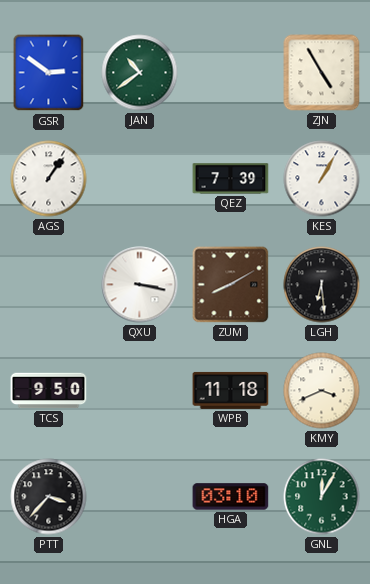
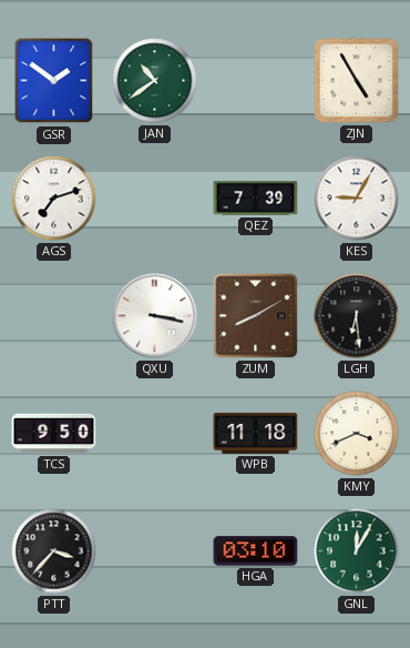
GSR: 2:51 -> 1:51
AGS: 1:06 -> 7:12
KES: 1:05 -> 9:05
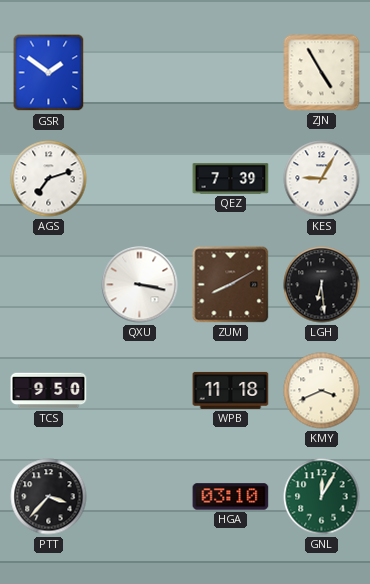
JAN: 10:39 -> none
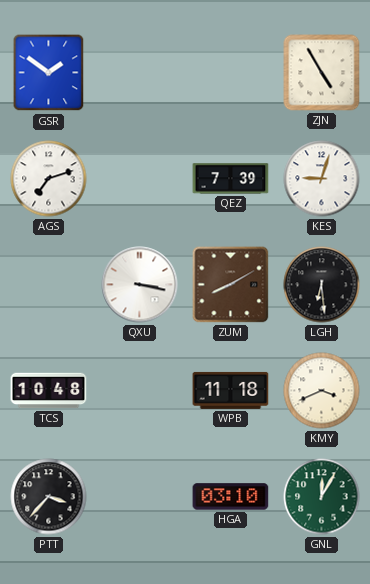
KES: 9:05 -> 9:03
TCS: 9:50 -> 10:48
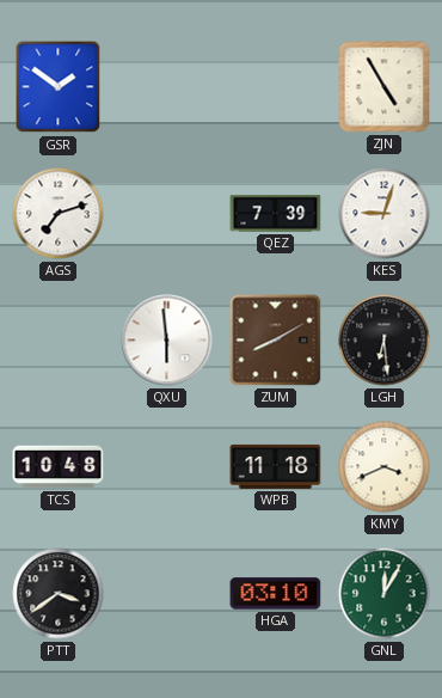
QXU: 3:17 -> 5:59
PTT: 3:37 -> 3:39
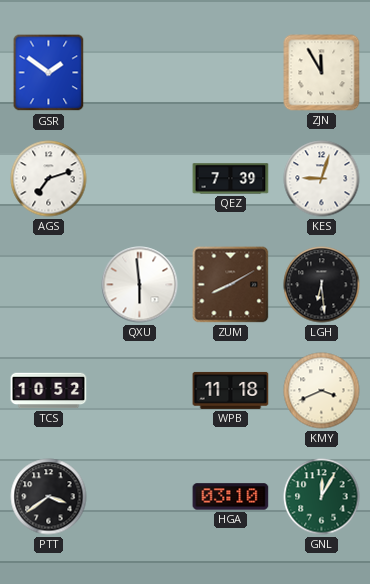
ZJN: 4:55 -> 11:55
TCS: 10:48 -> 10:52
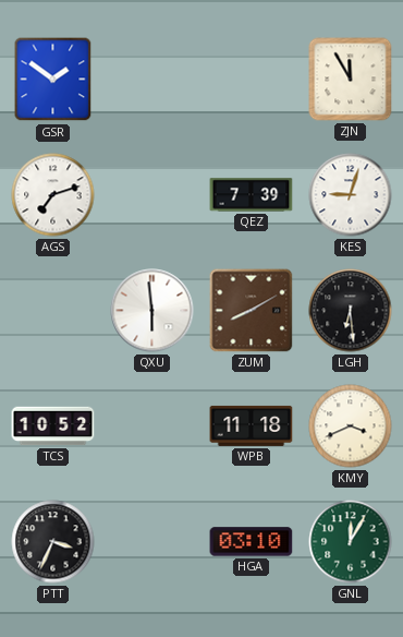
PTT: 3:39 -> 3:34
